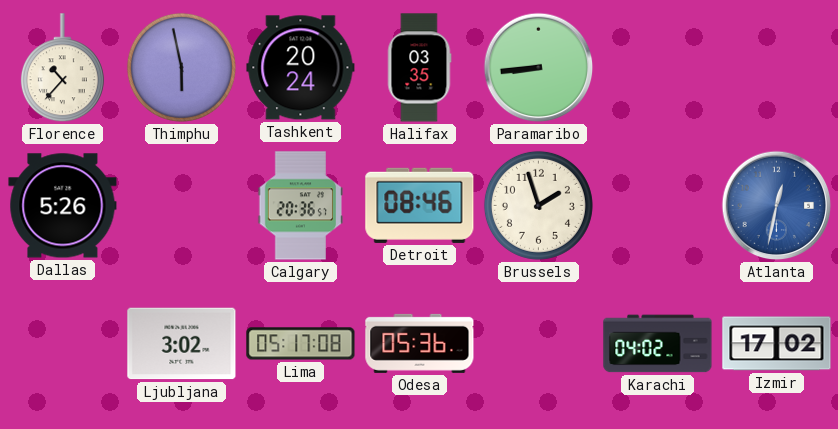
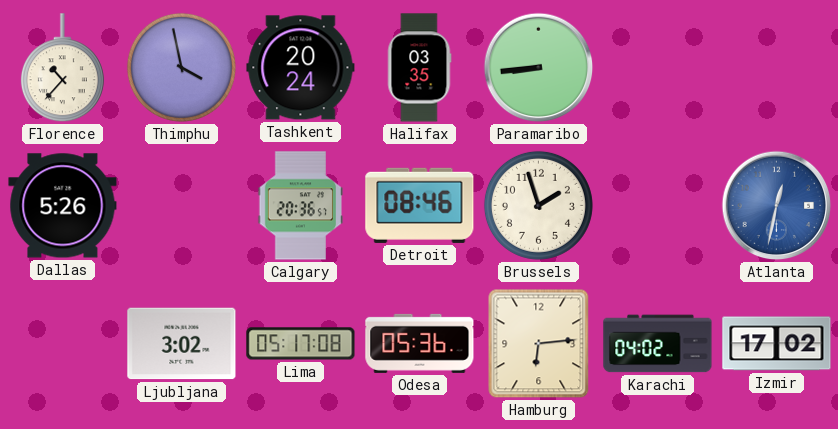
Thimphu: 5:58 -> 3:58
Hamburg: none -> 6:14
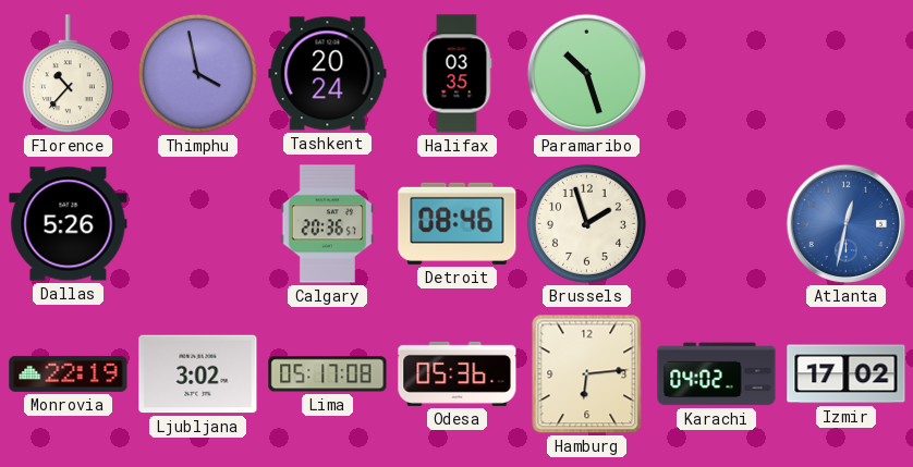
Paramaribo: 8:44 -> 10:27
Monrovia: none -> 22:19
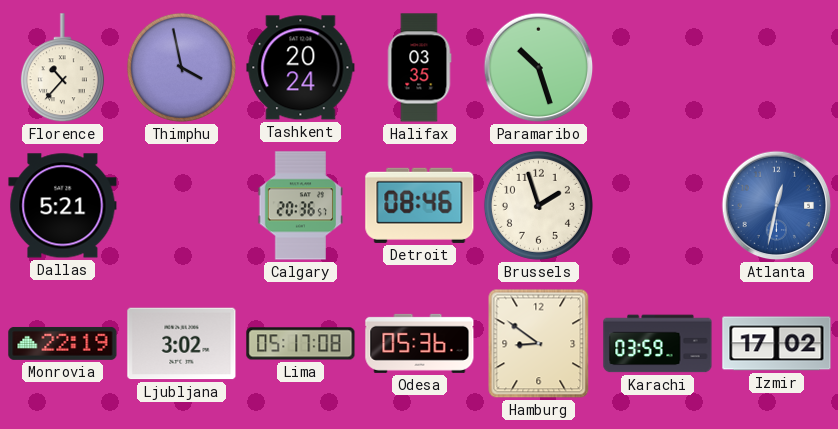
Dallas: 5:26 -> 5:21
Hamburg: 6:14 -> 8:51
Karachi: 04:02 -> 03:59
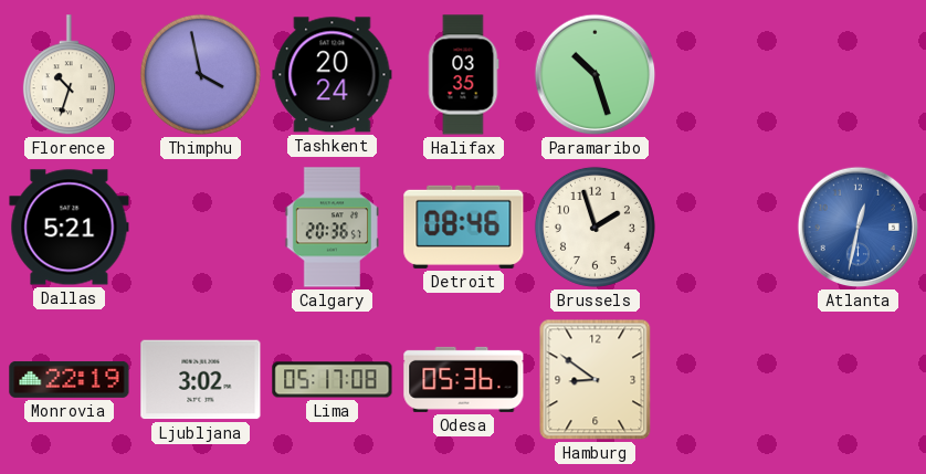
Florence: 10:37 -> 10:33
Karachi: 03:59 -> none
Izmir: 17:02 -> none
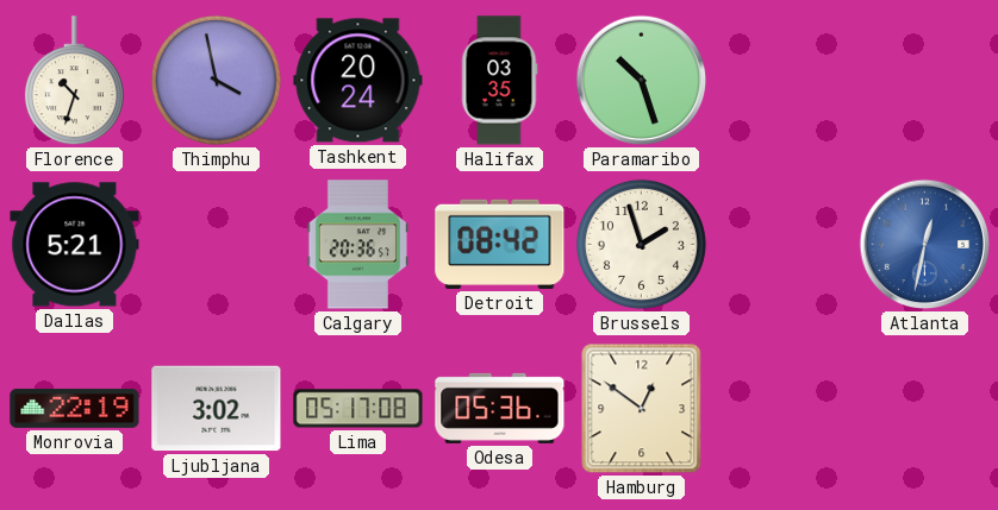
Detroit: 08:46 -> 08:42
Hamburg: 8:51 -> 12:51
